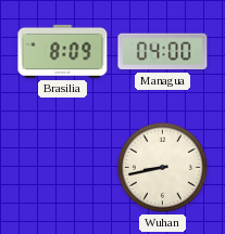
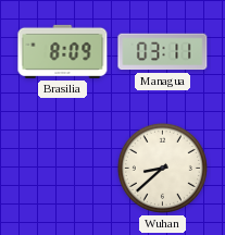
Managua: 04:00 -> 03:11
Wuhan: 8:43 -> 8:38
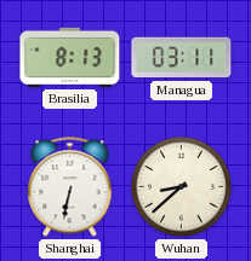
Brasilia: 8:09 -> 8:13
Shanghai: none -> 6:32
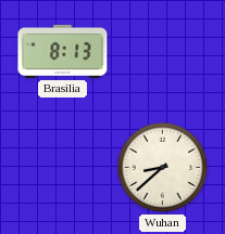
Managua: 03:11 -> none
Shanghai: 6:32 -> none
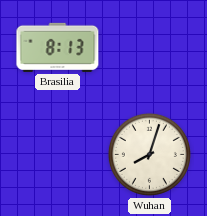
Wuhan: 8:38 -> 8:03
